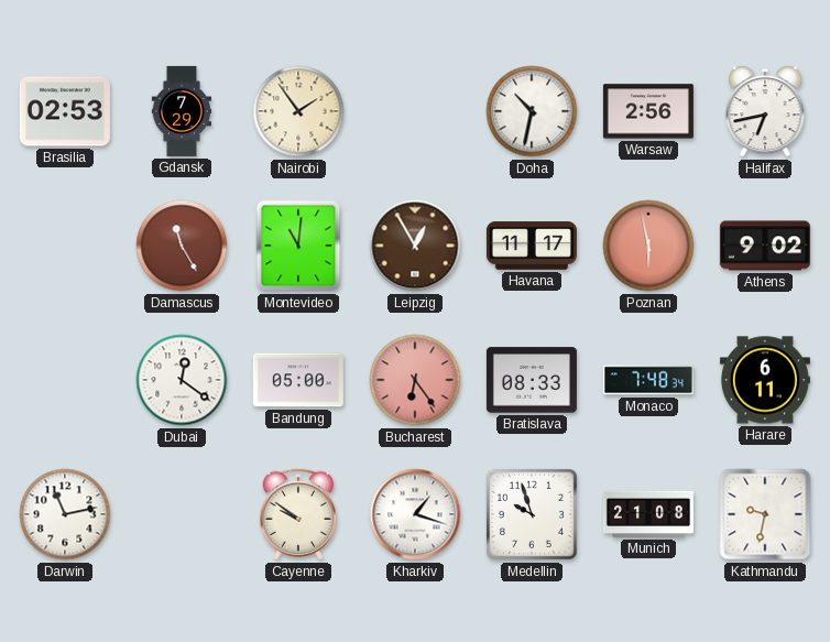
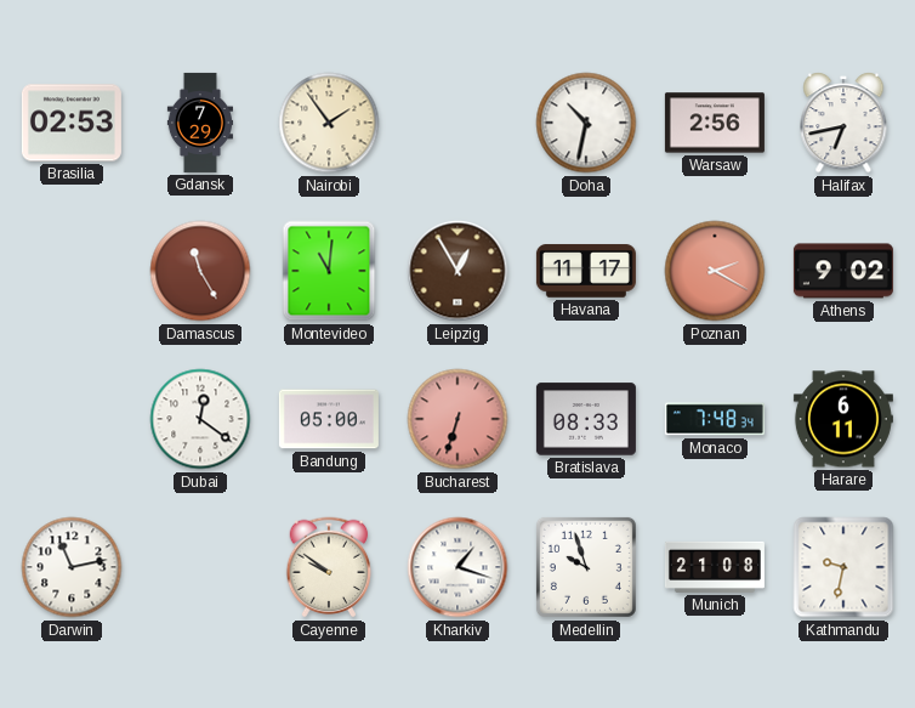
Poznan: 5:58 -> 2:20
Bucharest: 6:24 -> 6:33
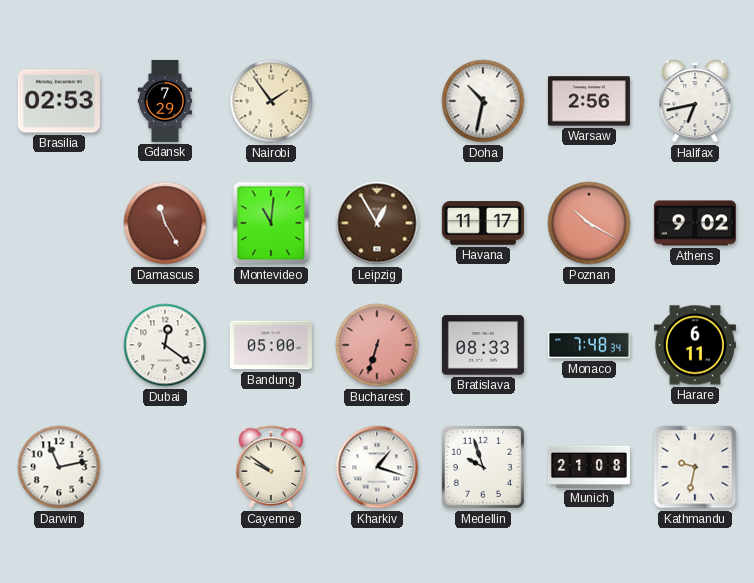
Poznan: 2:20 -> 10:20
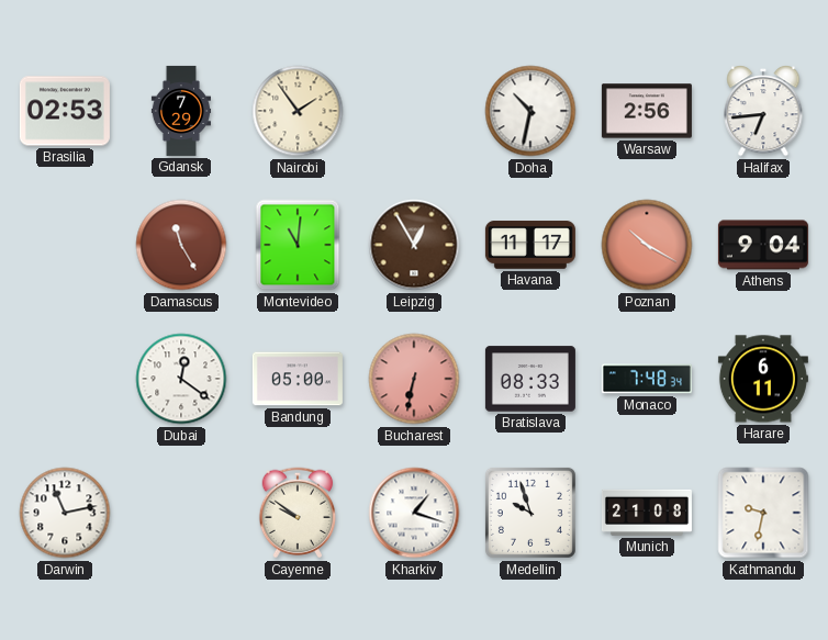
Halifax: 6:43 -> 6:44
Athens: 9:02 -> 9:04
Bucharest: 6:33 -> 6:32
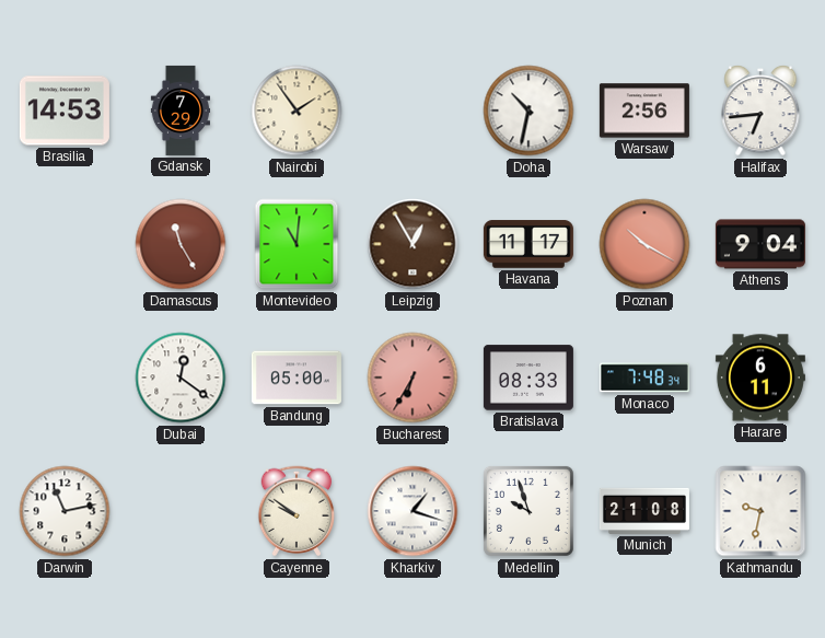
Brasilia: 02:53 -> 14:53
Bucharest: 6:32 -> 6:35
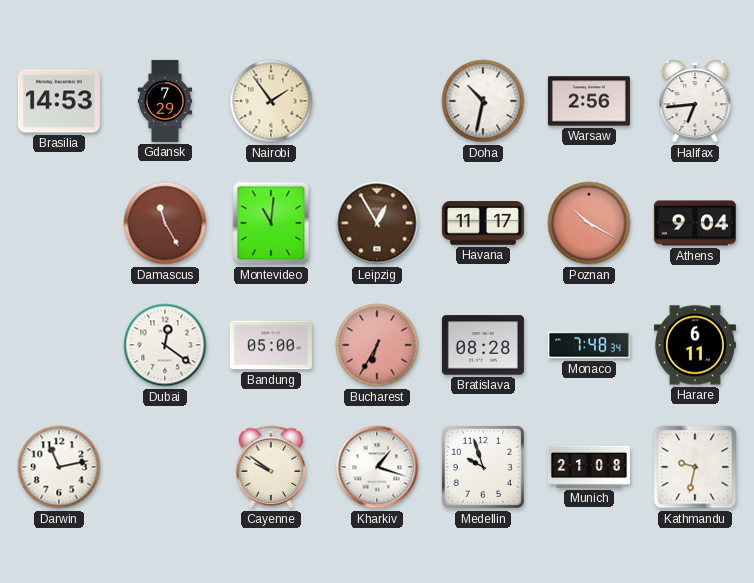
Bratislava: 08:33 -> 08:28
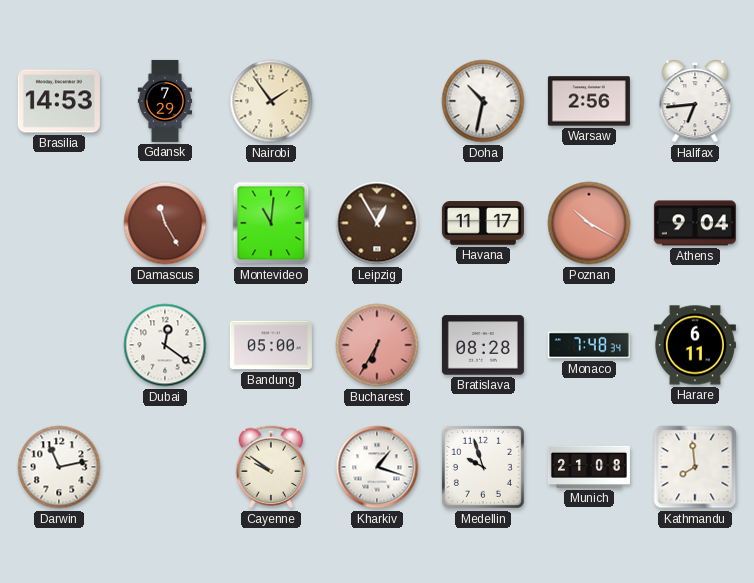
Kathmandu: 9:32 -> 7:59
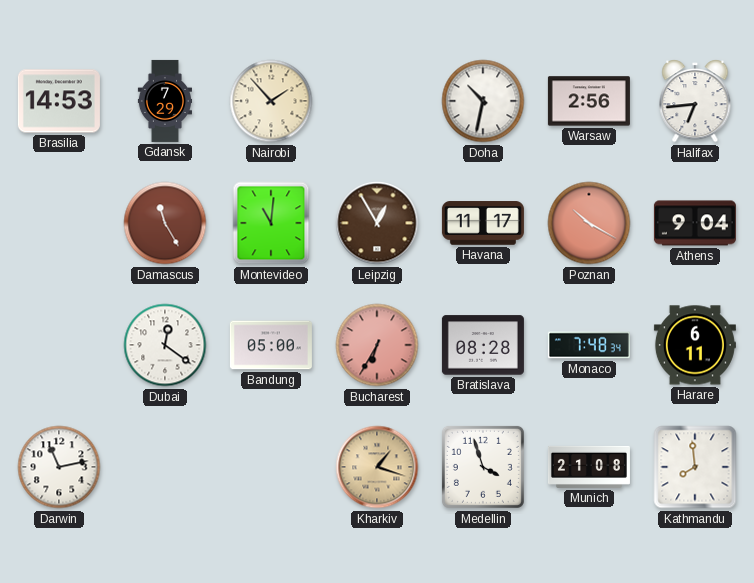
Nairobi: 1:54 -> 1:53
Cayenne: 9:51 -> none
Kharkiv dial: white -> champagne
Medellin: 9:57 -> 3:57
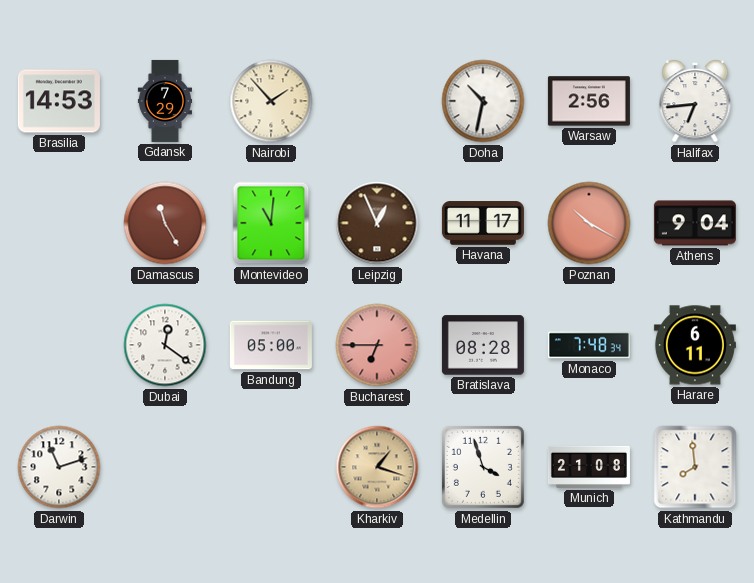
Leipzig: 12:55 -> 12:56
Bucharest: 6:35 -> 6:45
Darwin: 11:13 -> 11:12
